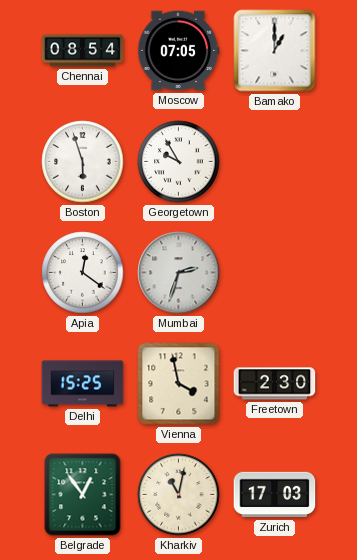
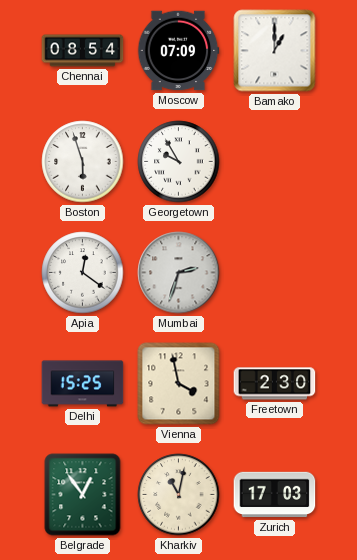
Moscow: 07:05 -> 07:09
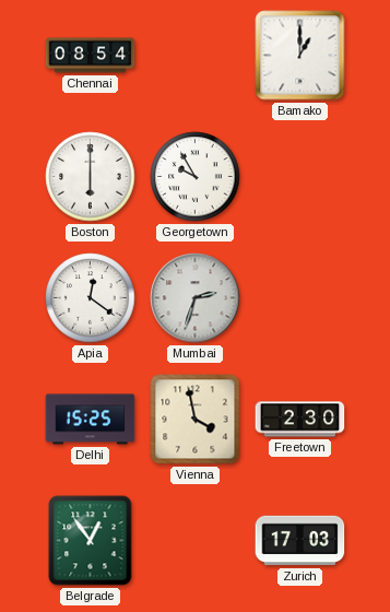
Moscow: 07:09 -> none
Boston: 5:57 -> 6:00
Kharkiv: 11:02 -> none
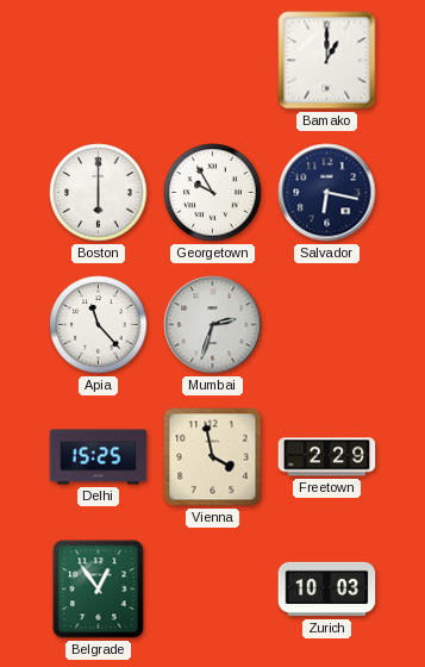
Chennai: 08:54 -> none
Salvador: none -> 6:17
Apia: 12:21 -> 11:23
Freetown: 2:30 -> 2:29
Zurich: 17:03 -> 10:03
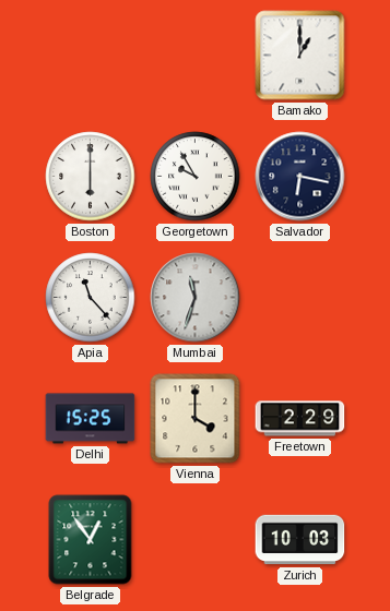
Mumbai: 2:33 -> 11:33
Vienna: 3:58 -> 4:00
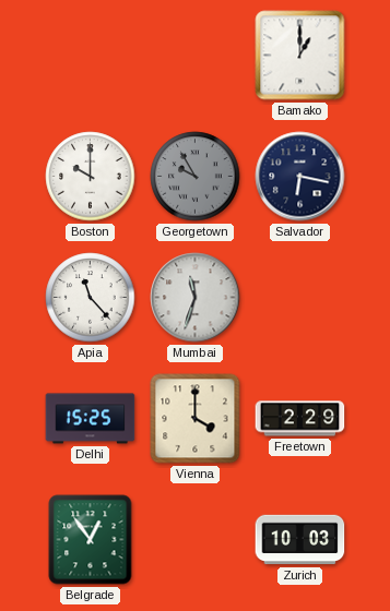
Boston: 6:00 -> 10:00
Georgetown dial: white -> grey
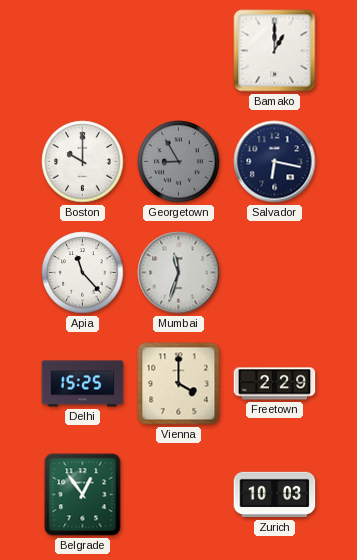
Georgetown: 9:55 -> 8:55
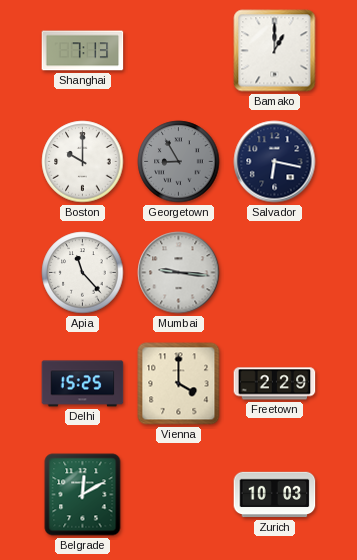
Shanghai: none -> 7:13
Mumbai: 11:33 -> 9:16
Belgrade: 12:54 -> 12:10
